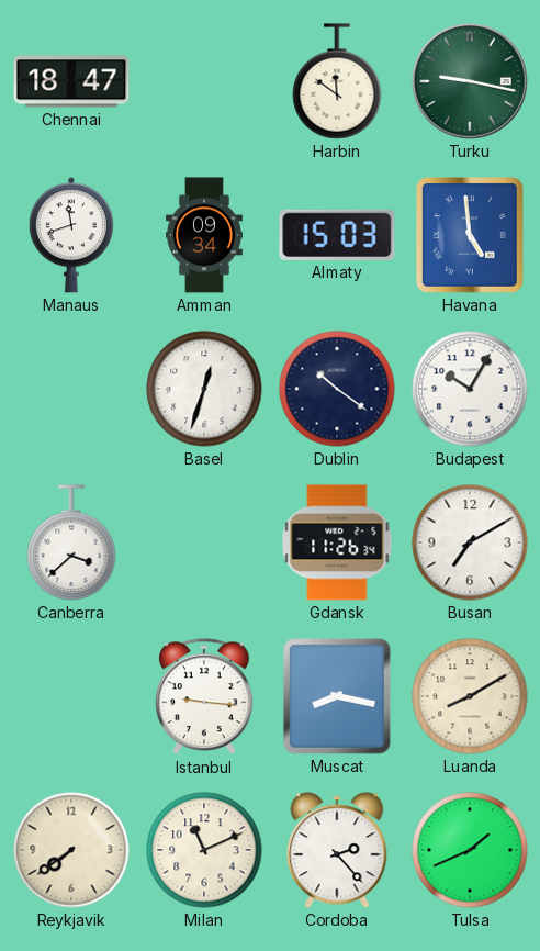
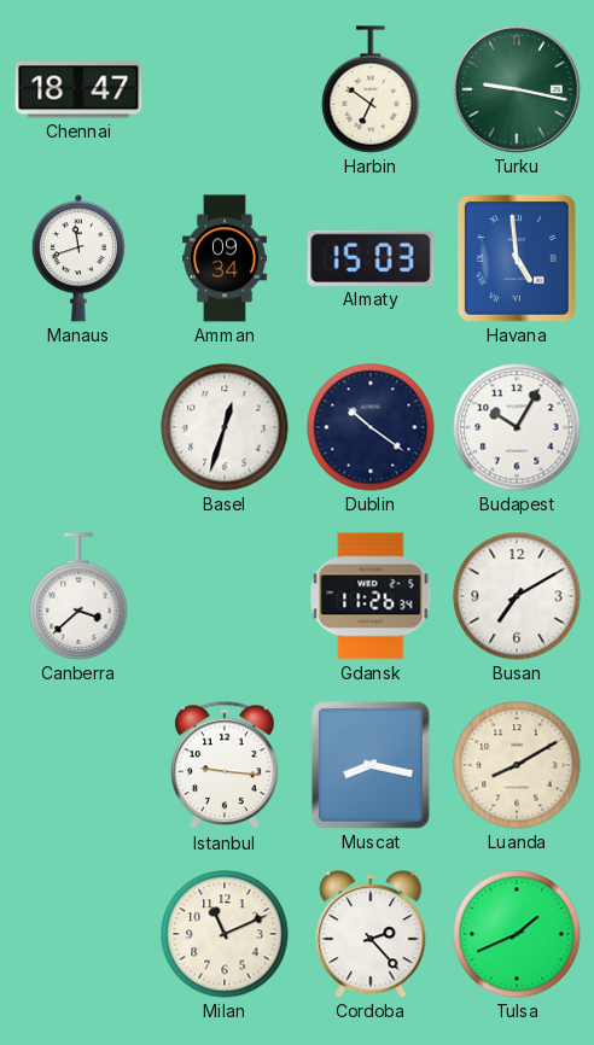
Harbin: 11:51 -> 6:51
Reykjavik: 7:39 -> none
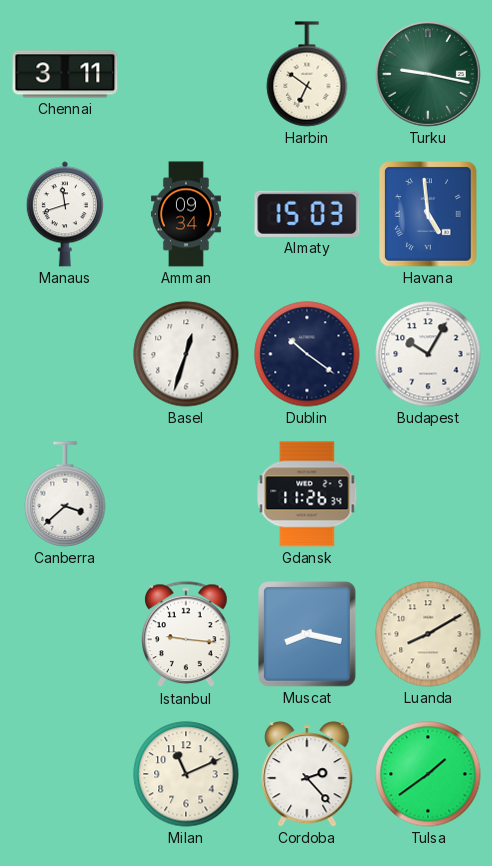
Chennai: 18:47 -> 3:11
Busan: 7:10 -> none
Tulsa: 1:41 -> 1:39
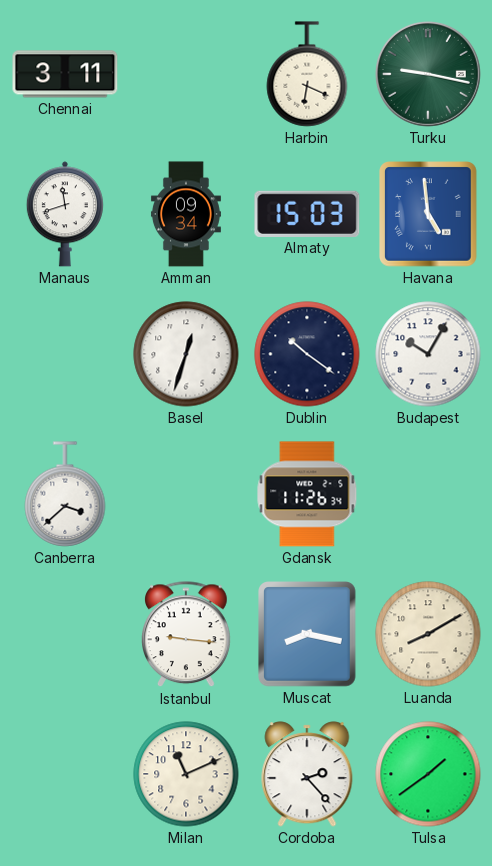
Harbin: 6:51 -> 6:19
